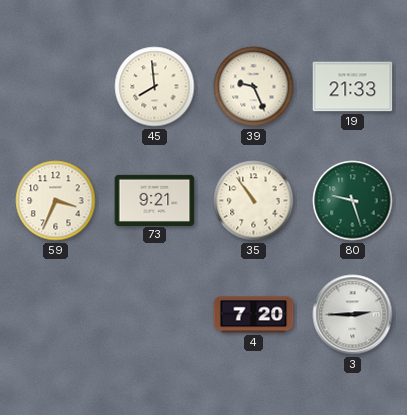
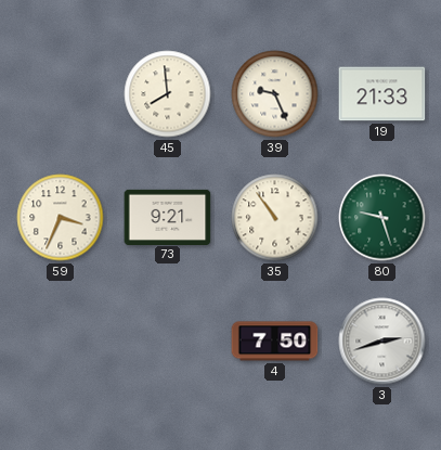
4: 7:20 -> 7:50
3: 2:45 -> 2:42
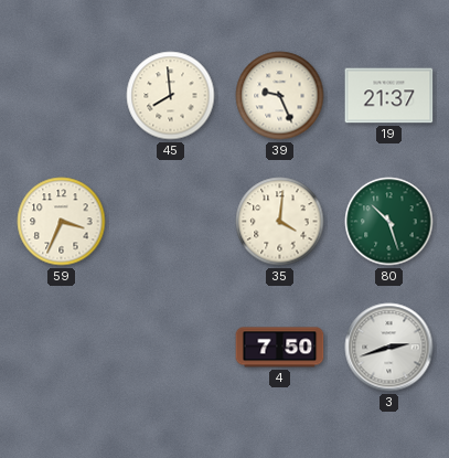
19: 21:33 -> 21:37
73: 9:21 -> none
35: 10:54 -> 4:01
80: 9:27 -> 10:27
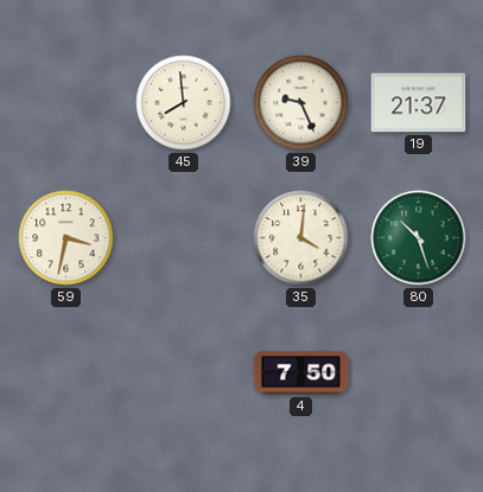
59: 3:34 -> 3:32
3: 2:42 -> none
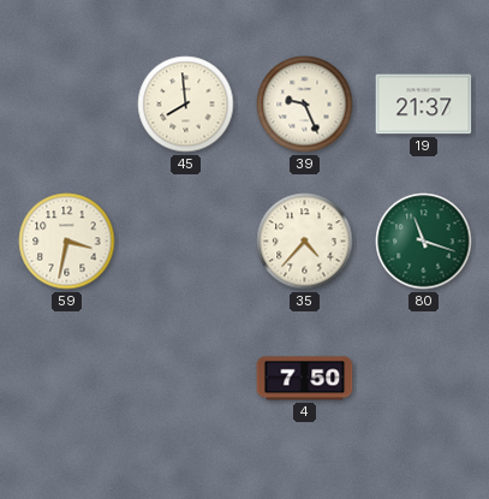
35: 4:01 -> 4:37
80: 10:27 -> 11:18
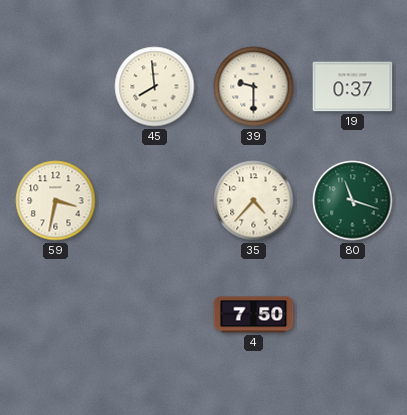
39: 9:26 -> 9:30
19: 21:37 -> 0:37
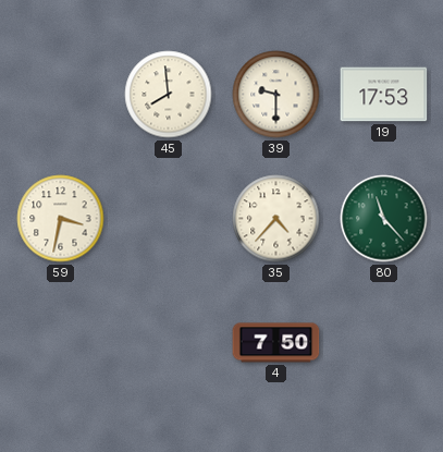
19: 0:37 -> 17:53
80: 11:18 -> 11:23
